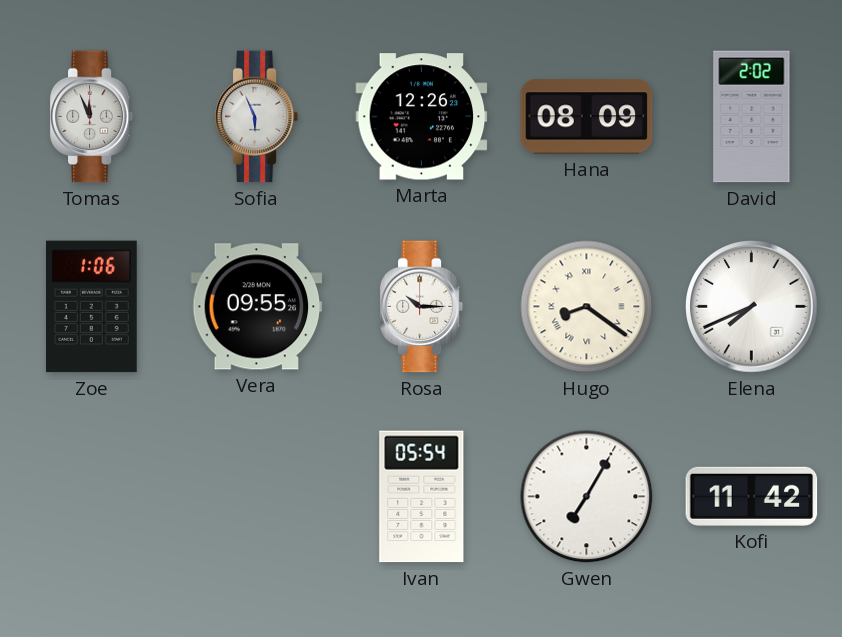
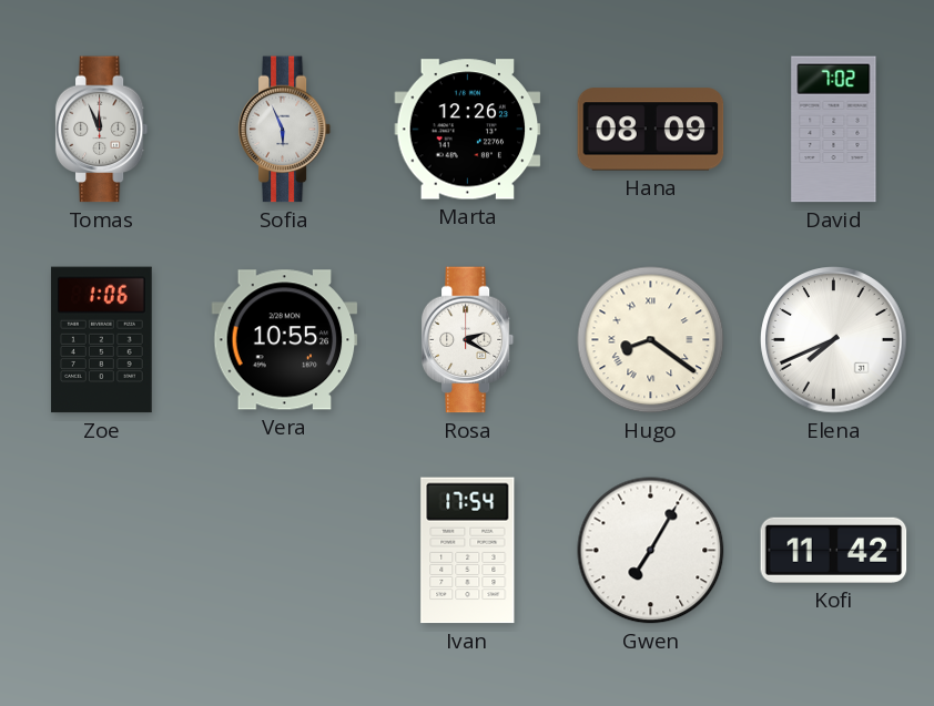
David: 2:02 -> 7:02
Vera: 09:55 -> 10:55
Rosa: 10:15 -> 2:20
Ivan: 05:54 -> 17:54
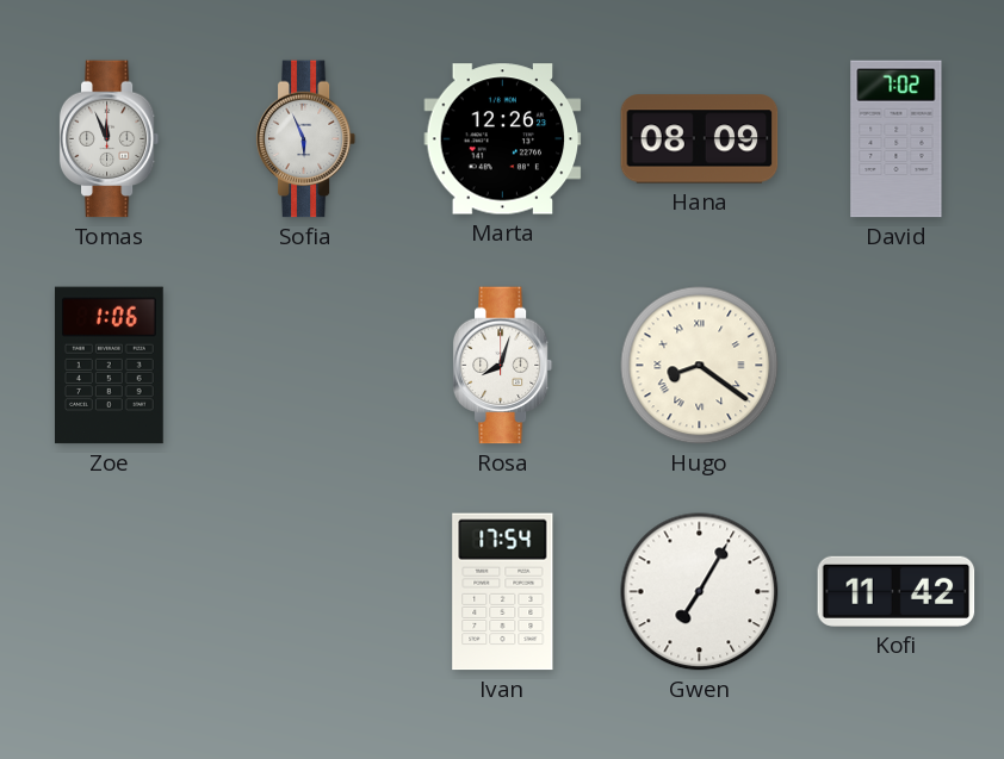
Vera: 10:55 -> none
Rosa: 2:20 -> 8:03
Elena: 7:41 -> none
